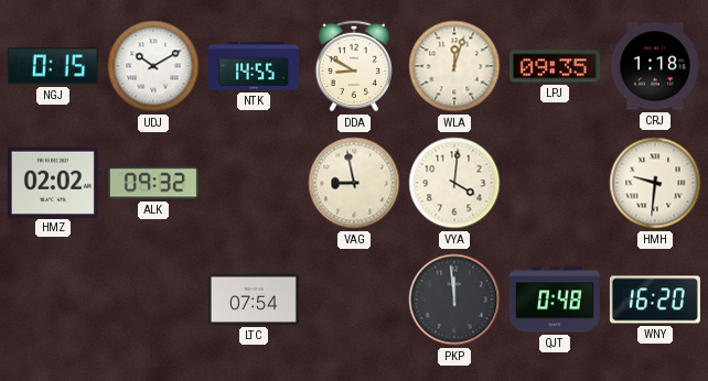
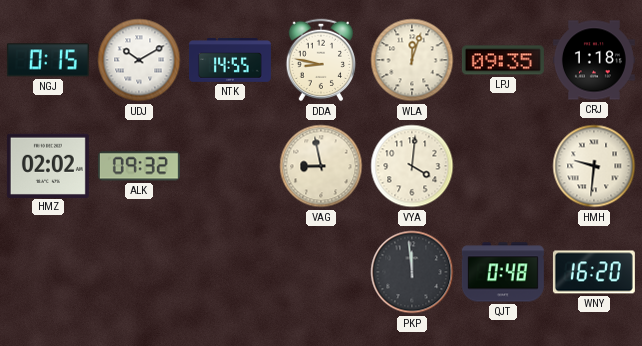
DDA: 8:50 -> 8:47
LTC: 07:54 -> none
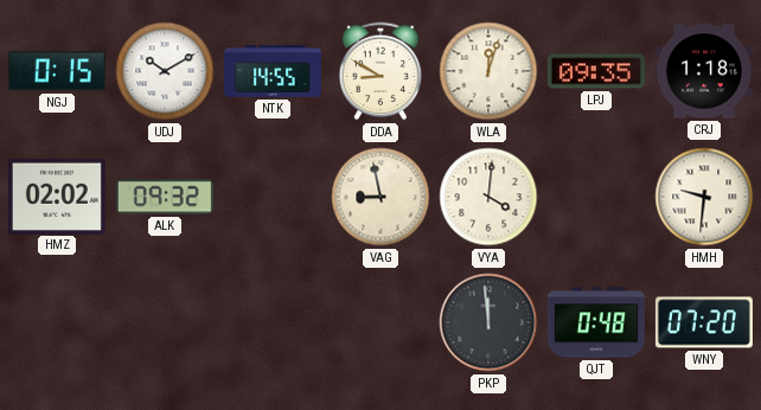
DDA: 8:47 -> 8:50
WNY: 16:20 -> 07:20
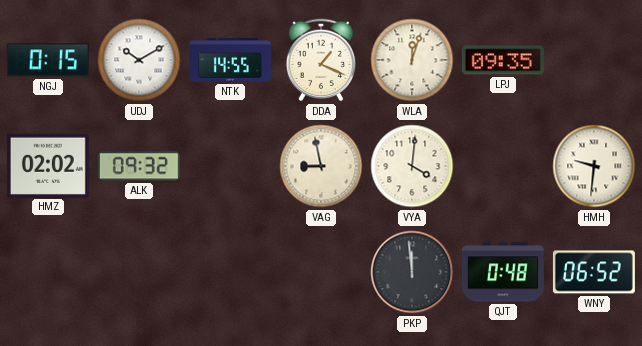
DDA: 8:50 -> 1:19
CRJ: 1:18 -> none
WNY: 07:20 -> 06:52
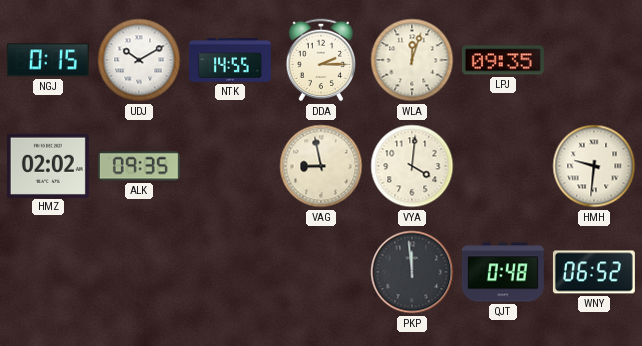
DDA: 1:19 -> 2:15
ALK: 09:32 -> 09:35
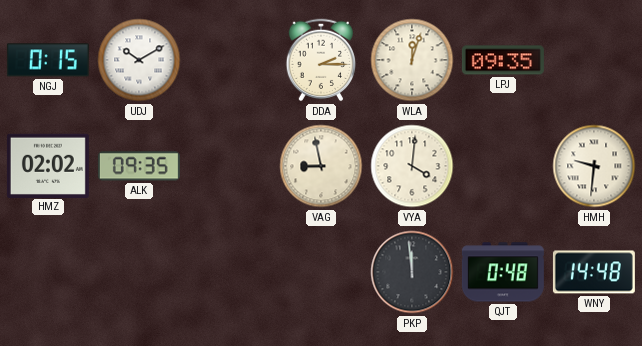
NTK: 14:55 -> none
WNY: 06:52 -> 14:48
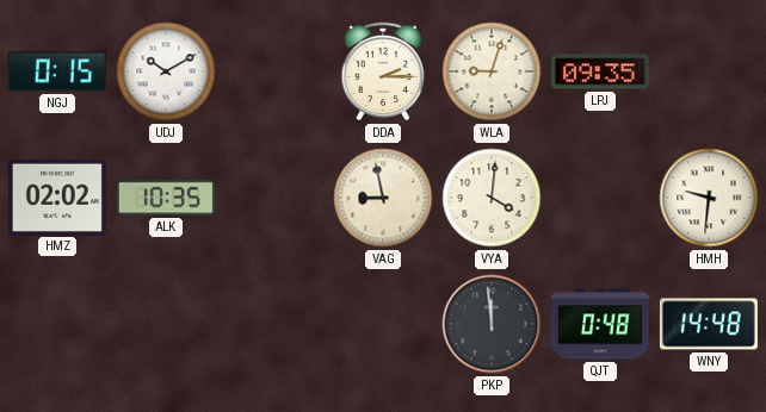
WLA: 12:03 -> 9:03
ALK: 09:35 -> 10:35
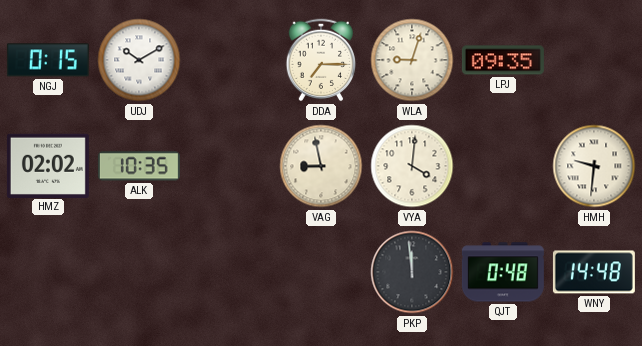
DDA: 2:15 -> 7:15
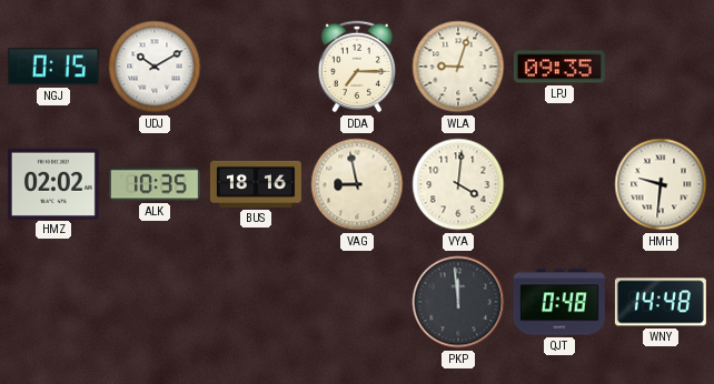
BUS: none -> 18:16
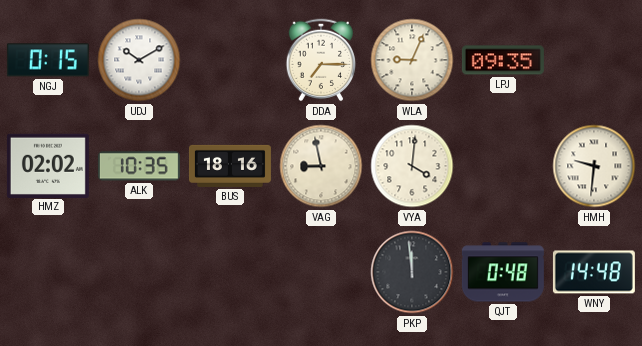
WLA: 9:03 -> 9:04
